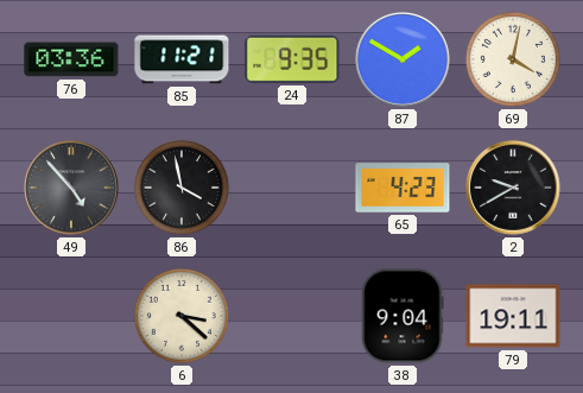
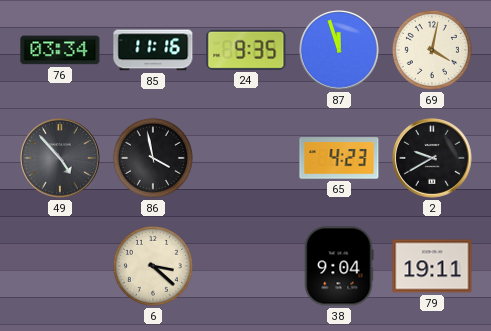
76: 03:36 -> 03:34
85: 11:21 -> 11:16
87: 1:50 -> 11:57
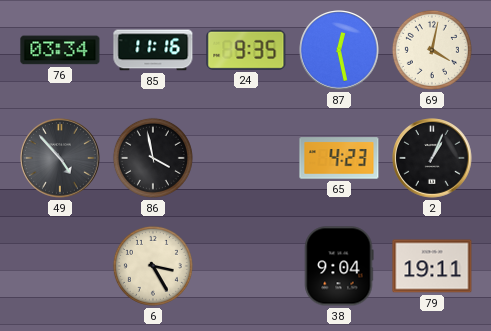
87: 11:57 -> 12:28
2: 9:40 -> 1:04
6: 3:22 -> 3:25
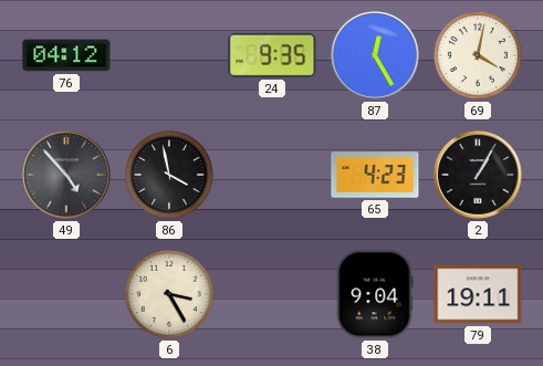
76: 03:34 -> 04:12
85: 11:16 -> none
87: 12:28 -> 12:25
2: 1:04 -> 1:05
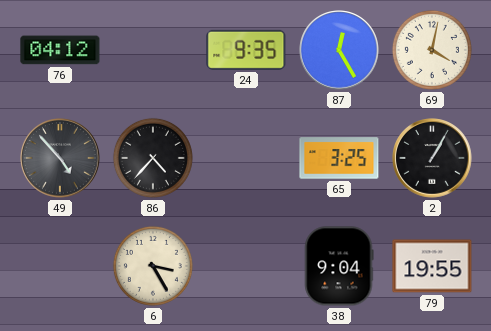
86: 3:58 -> 4:37
65: 4:23 -> 3:25
79: 19:11 -> 19:55
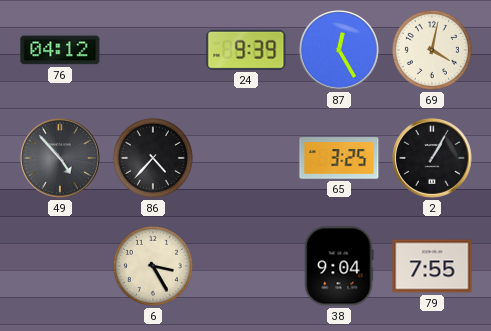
24: 9:35 -> 9:39
79: 19:55 -> 7:55
